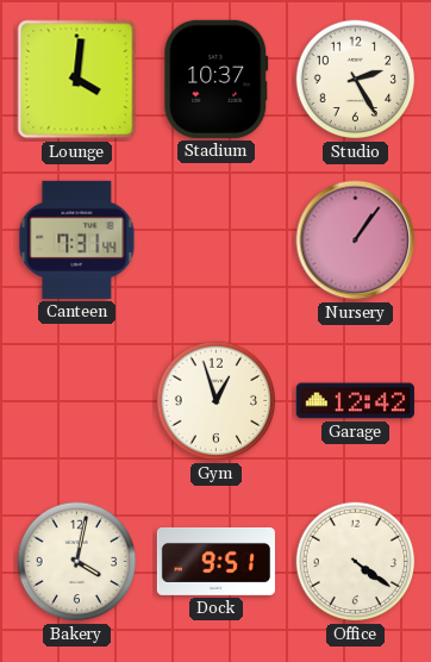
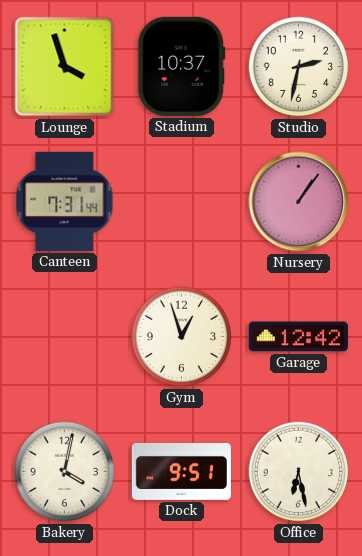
Lounge: 4:01 -> 3:57
Studio: 2:25 -> 2:32
Office: 4:21 -> 6:28
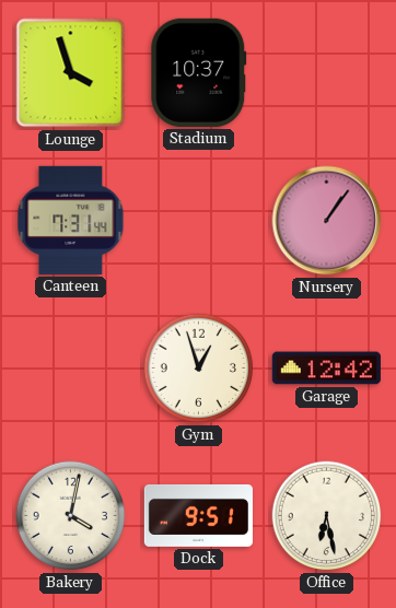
Studio: 2:32 -> none
